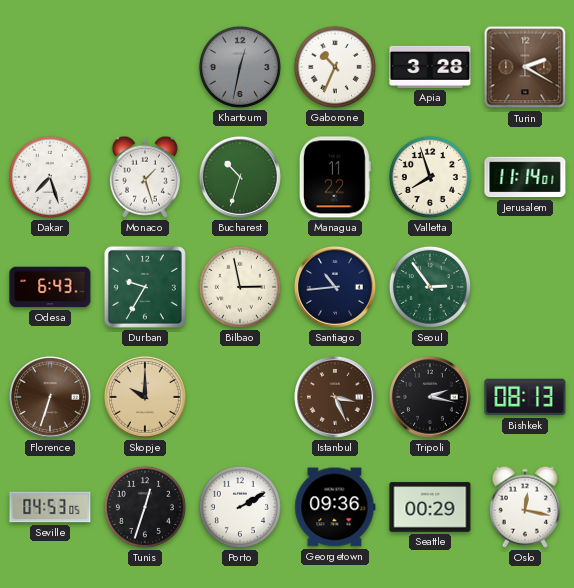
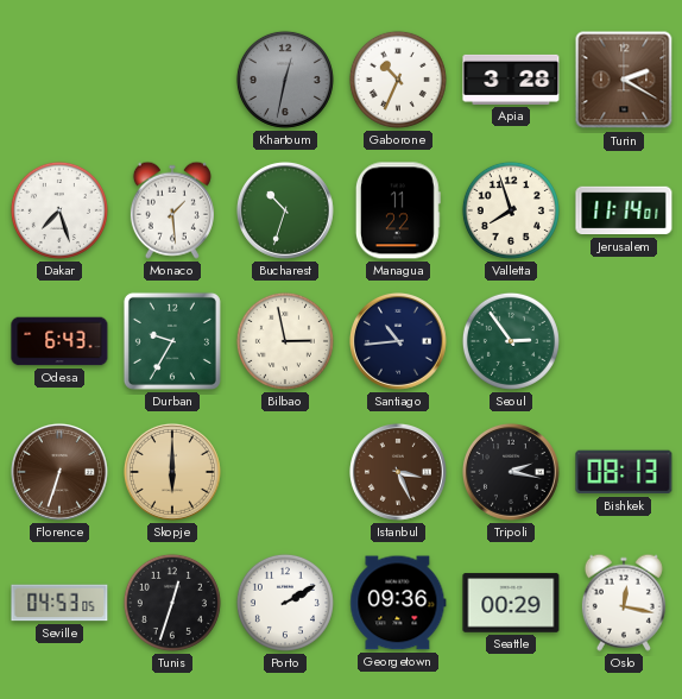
Monaco: 1:27 -> 1:29
Skopje: 10:00 -> 6:00
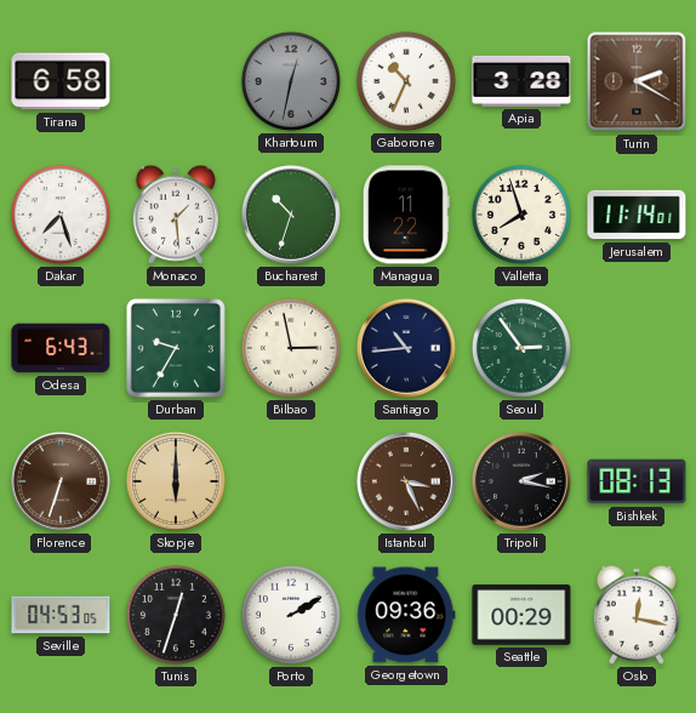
Tirana: none -> 6:58
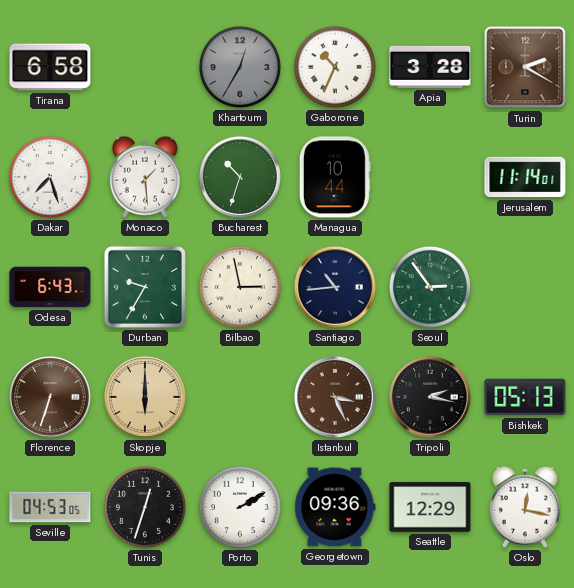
Khartoum: 12:32 -> 12:35
Managua: 11:22 -> 10:44
Valletta: 7:57 -> none
Bishkek: 08:13 -> 05:13
Seattle: 00:29 -> 12:29
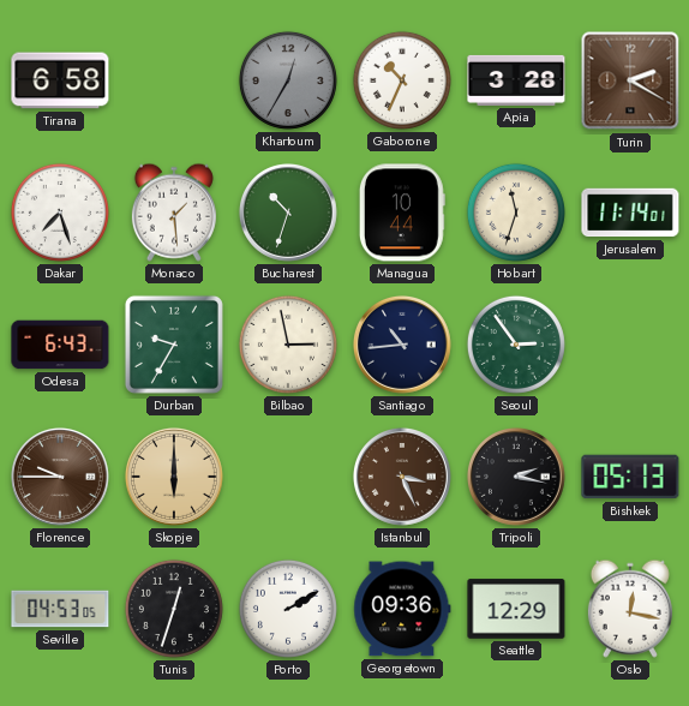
Hobart: none -> 11:33
Florence: 6:33 -> 9:45
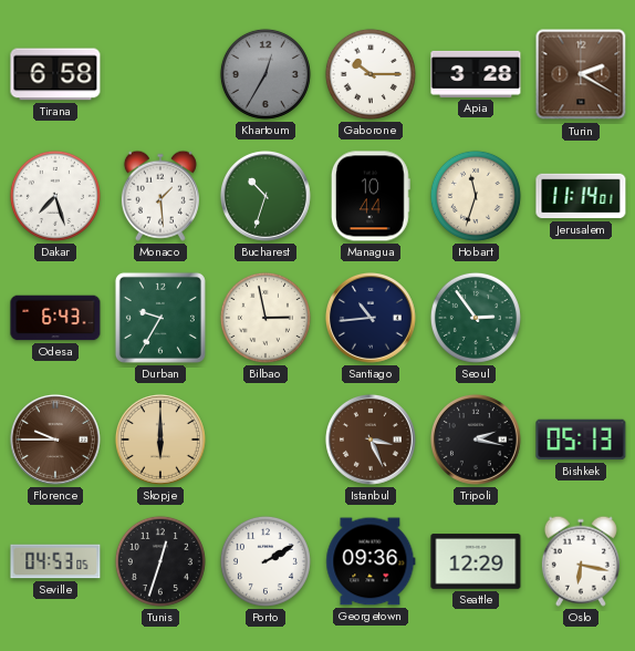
Gaborone: 10:34 -> 10:15
Oslo: 12:17 -> 6:17
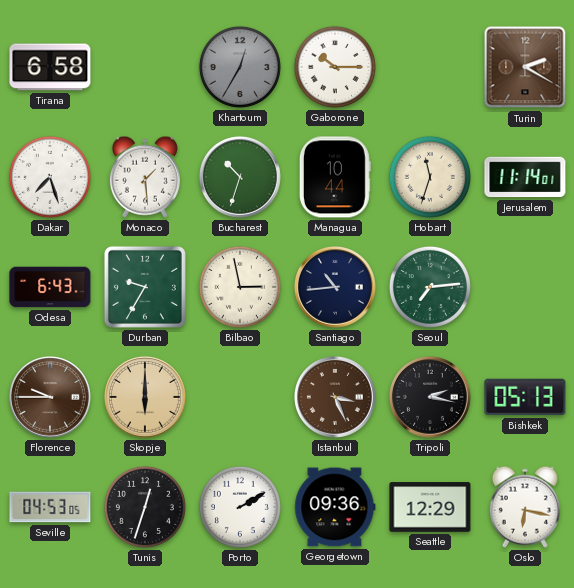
Apia: 3:28 -> none
Seoul: 2:54 -> 7:14
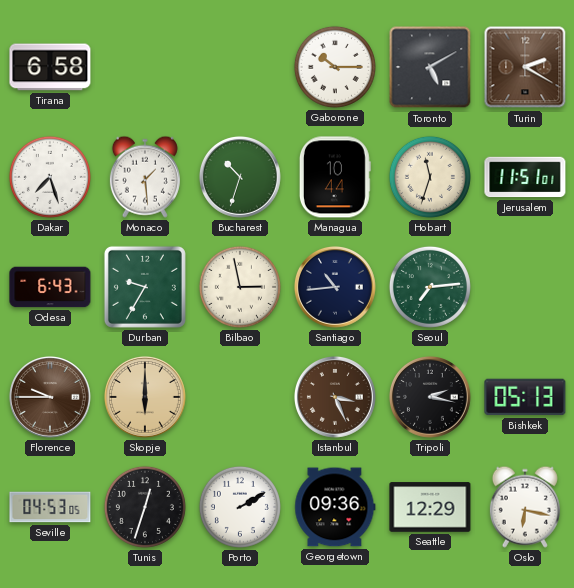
Khartoum: 12:35 -> none
Toronto: none -> 5:10
Jerusalem: 11:14 -> 11:51
